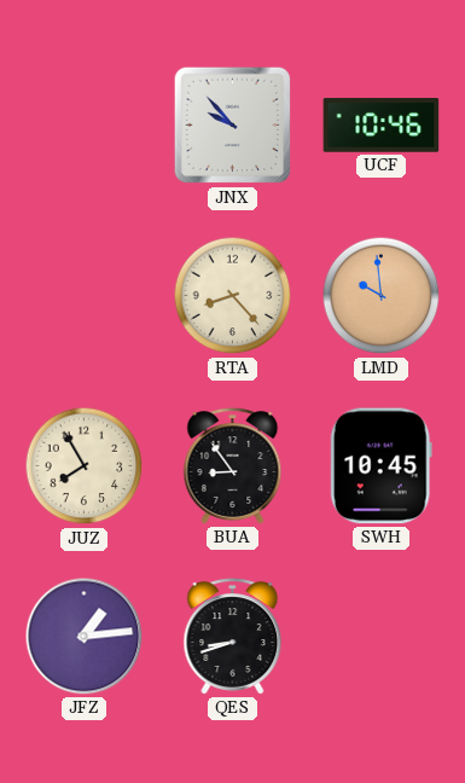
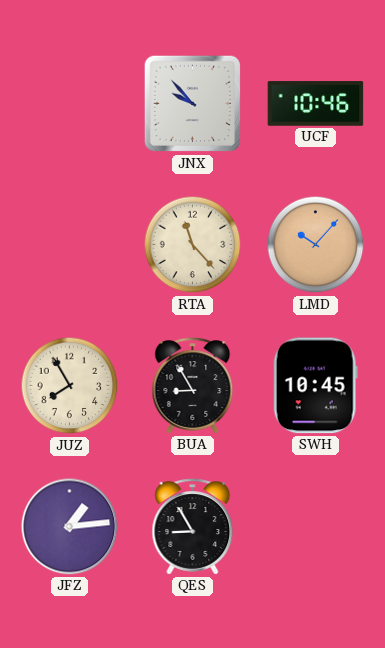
RTA: 8:23 -> 11:23
LMD: 9:59 -> 10:07
BUA: 8:54 -> 8:55
QES: 8:42 -> 8:55
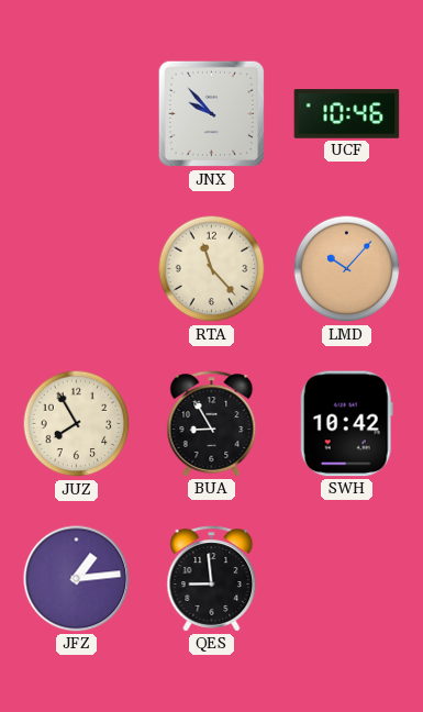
SWH: 10:45 -> 10:42
QES: 8:55 -> 8:59
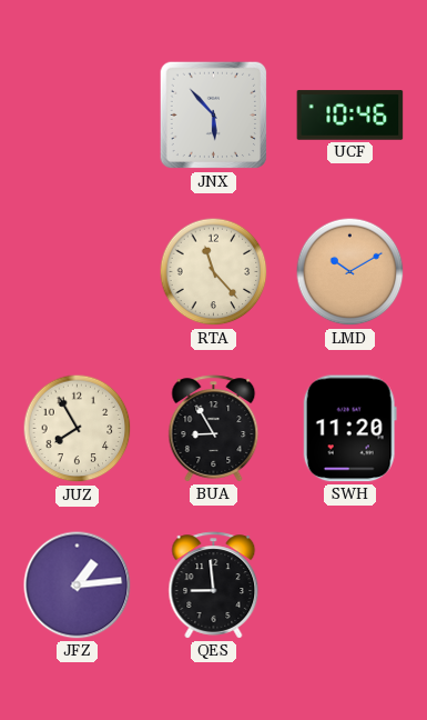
JNX: 9:53 -> 5:53
LMD: 10:07 -> 10:10
SWH: 10:42 -> 11:20
